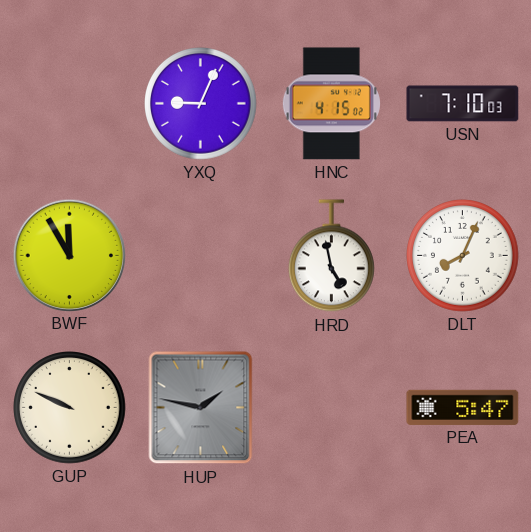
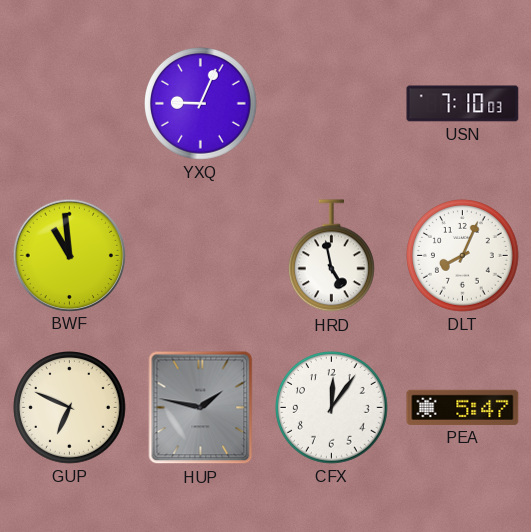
HNC: 4:15 -> none
BWF: 11:55 -> 10:59
GUP: 9:49 -> 6:49
CFX: none -> 12:06
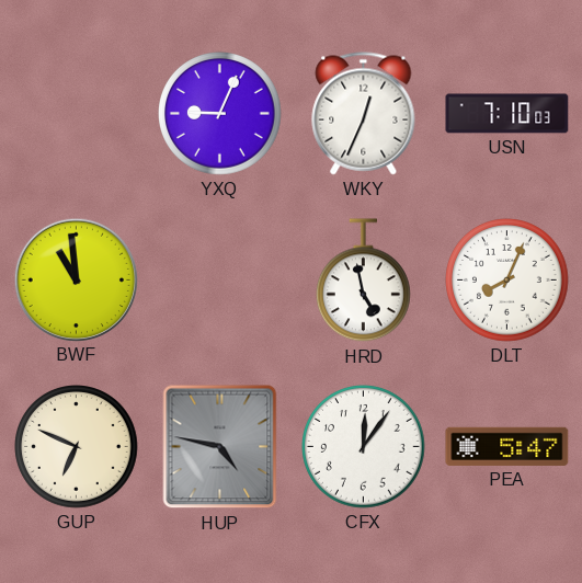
WKY: none -> 12:34
HUP: 1:47 -> 4:47
